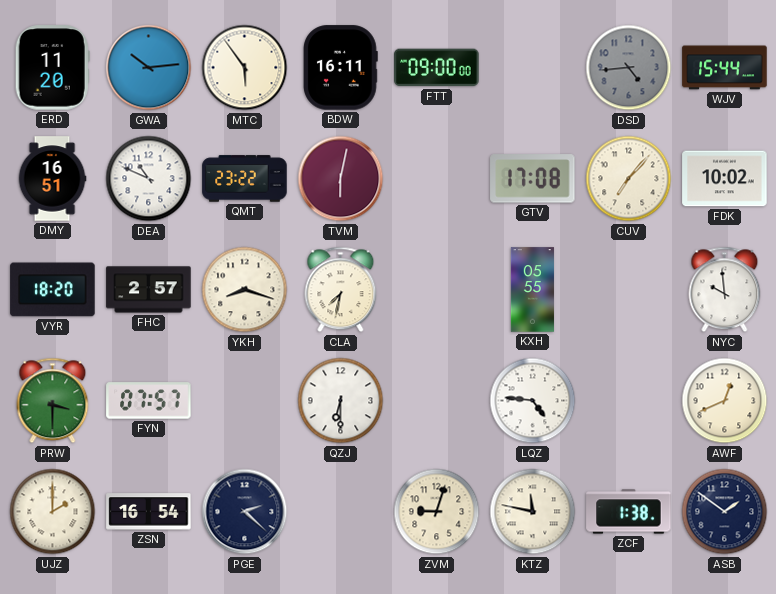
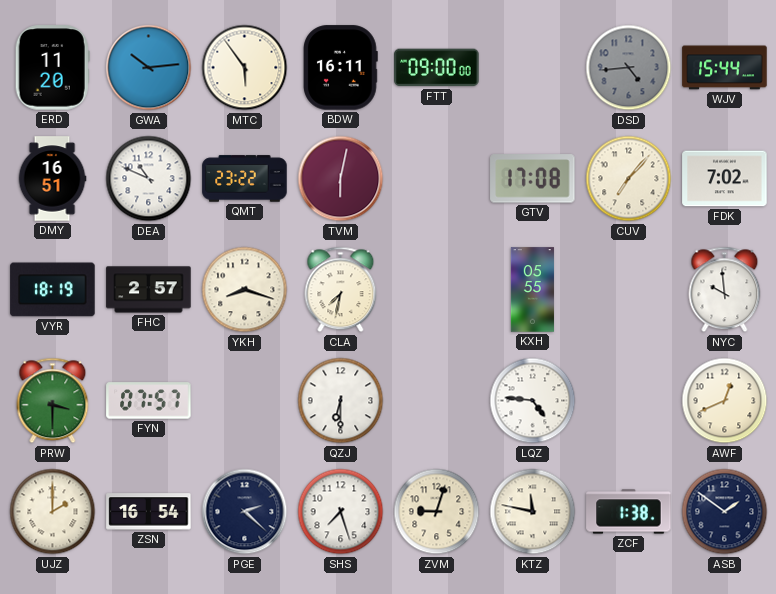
FDK: 10:02 -> 7:02
VYR: 18:20 -> 18:19
SHS: none -> 7:27
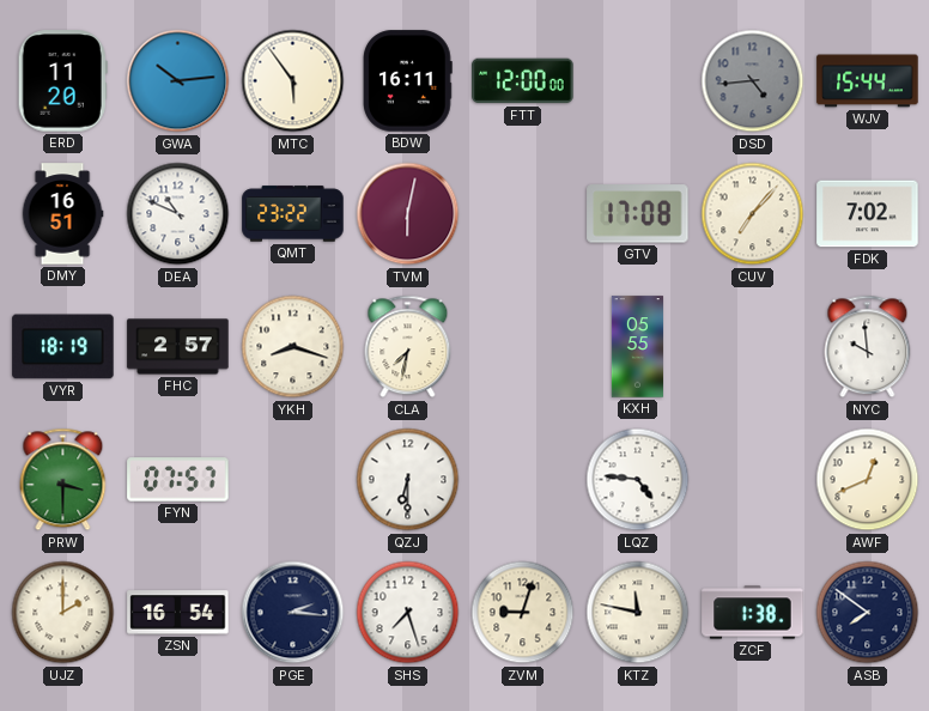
FTT: 09:00 -> 12:00
PGE: 2:22 -> 2:16
ASB: 1:51 -> 7:51
